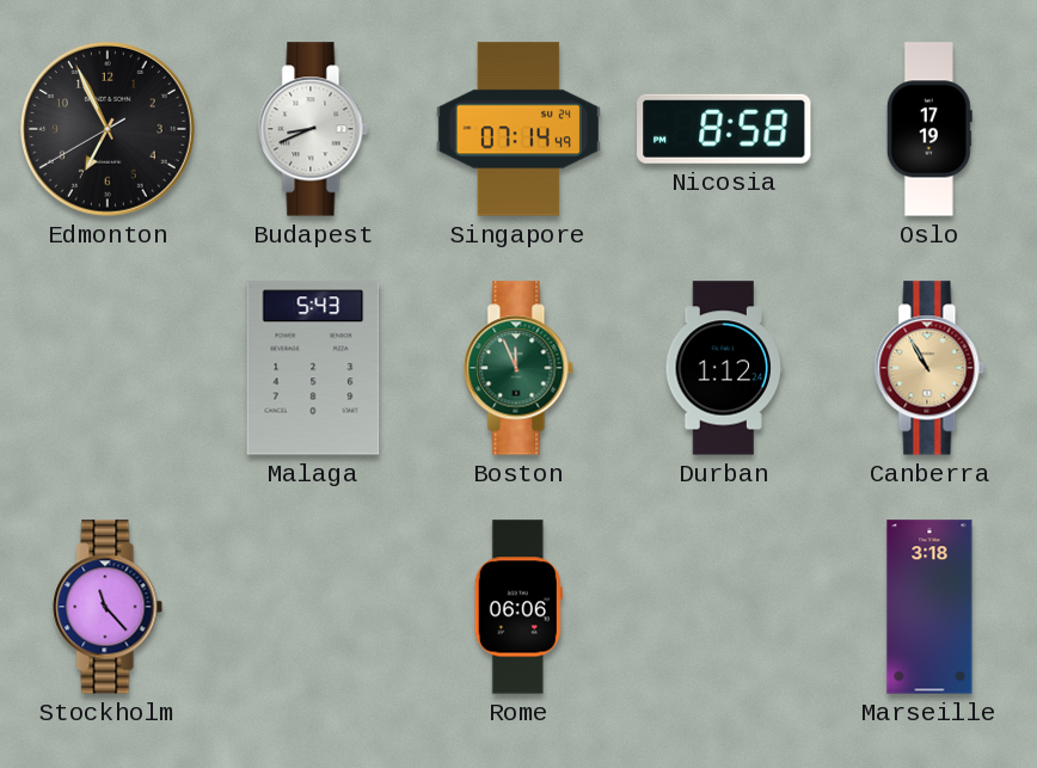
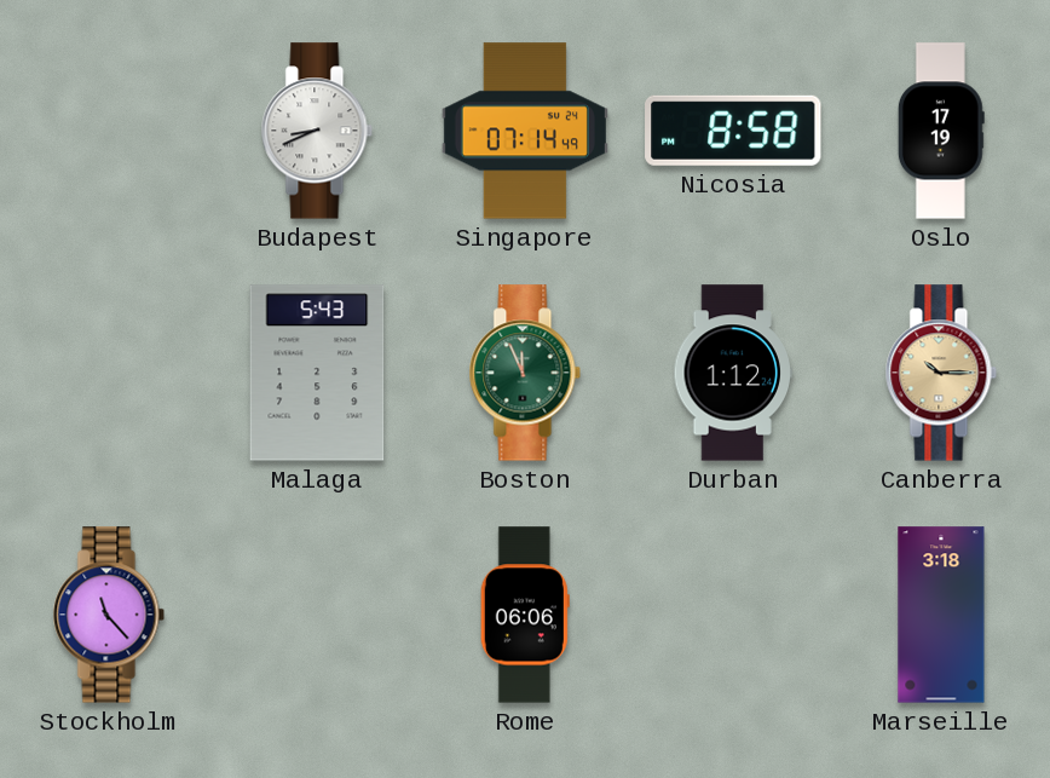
Edmonton: 6:55 -> none
Canberra: 10:55 -> 10:15
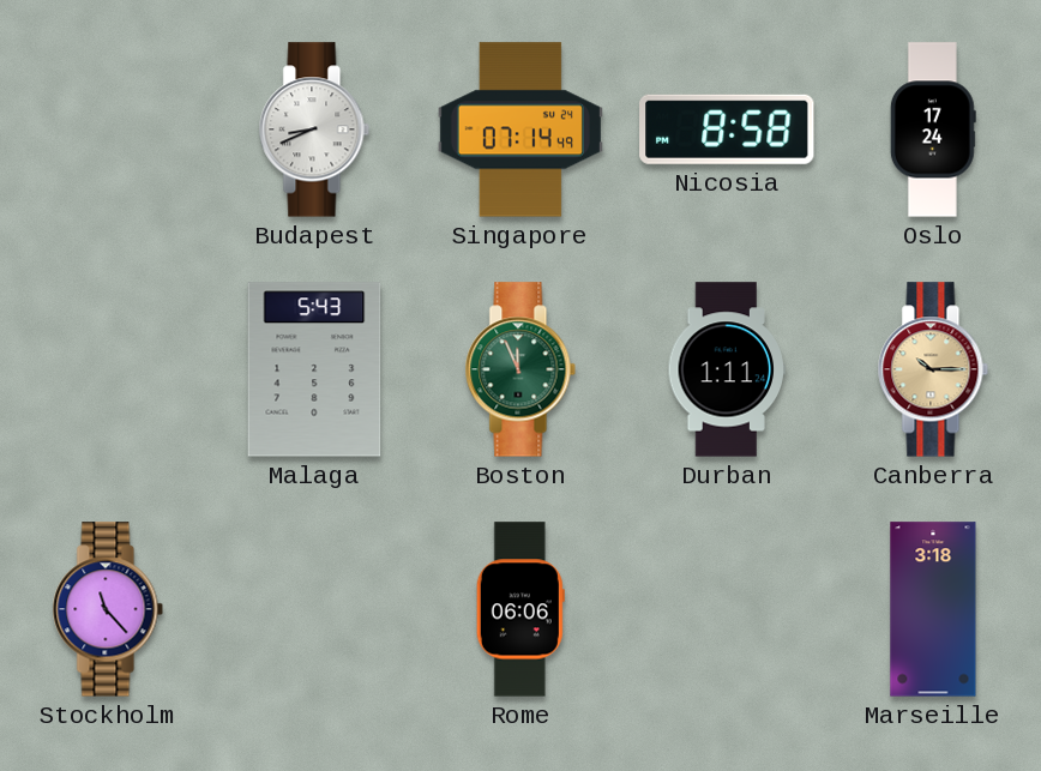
Oslo: 17:19 -> 17:24
Durban: 1:12 -> 1:11
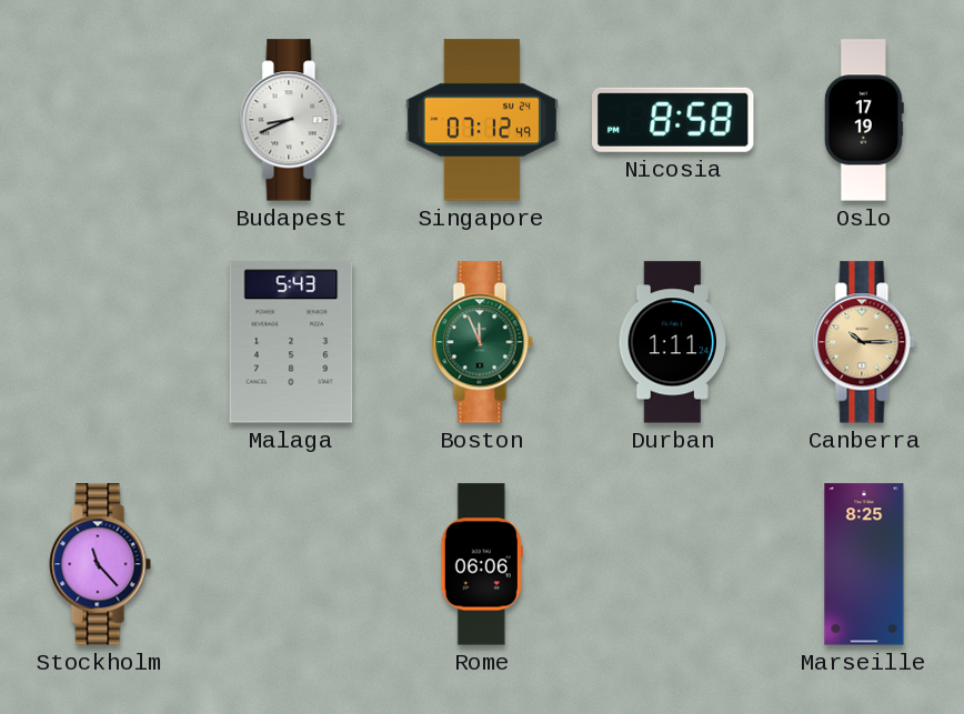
Singapore: 07:14 -> 07:12
Oslo: 17:24 -> 17:19
Marseille: 3:18 -> 8:25
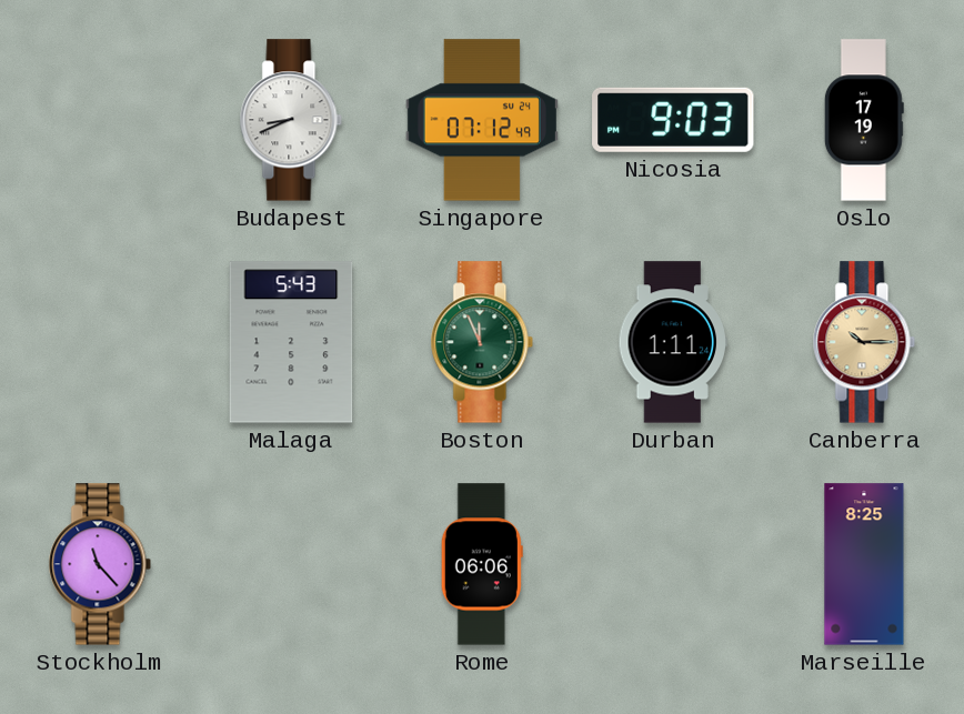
Nicosia: 8:58 -> 9:03
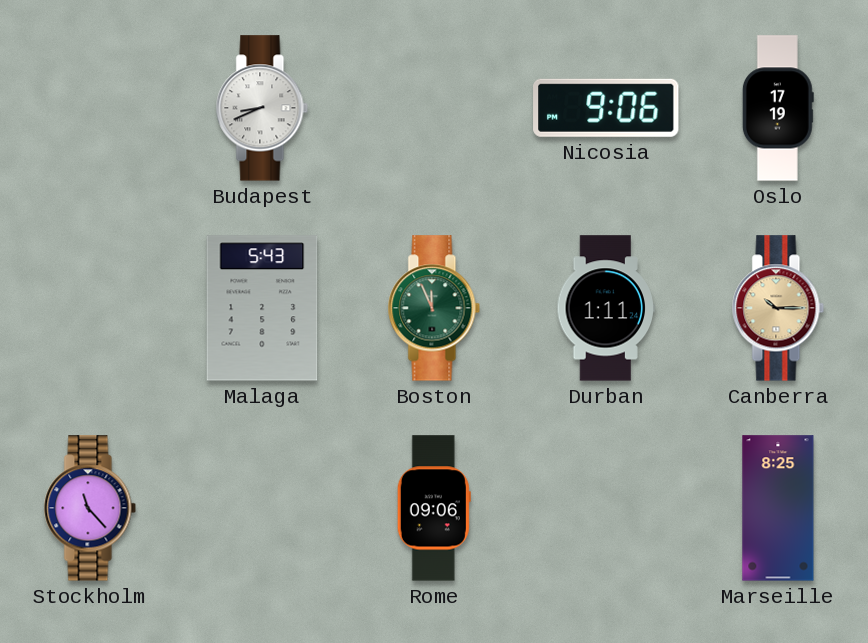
Singapore: 07:12 -> none
Nicosia: 9:03 -> 9:06
Rome: 06:06 -> 09:06
